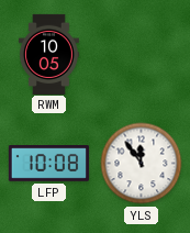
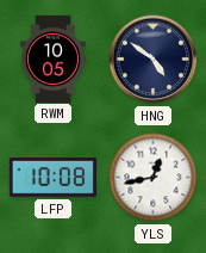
HNG: none -> 4:51
YLS: 11:54 -> 12:43
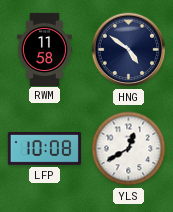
RWM: 10:05 -> 11:58
YLS: 12:43 -> 12:40
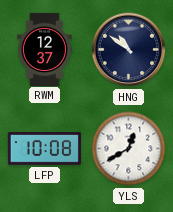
RWM: 11:58 -> 12:37
HNG: 4:51 -> 10:51
